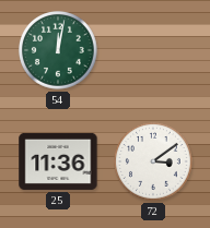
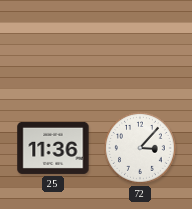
54: 12:02 -> none
72: 3:09 -> 3:07
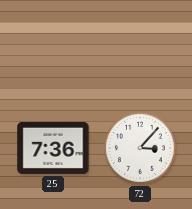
25: 11:36 -> 7:36
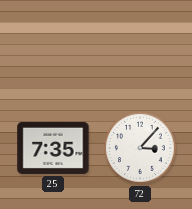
25: 7:36 -> 7:35
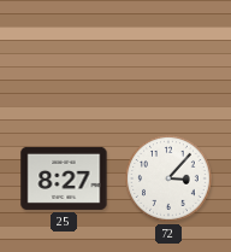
25: 7:35 -> 8:27
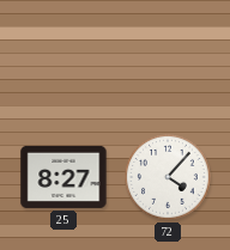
72: 3:07 -> 4:07
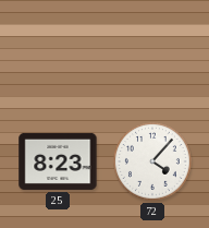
25: 8:27 -> 8:23
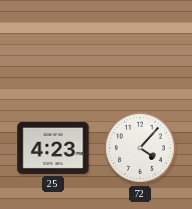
25: 8:23 -> 4:23
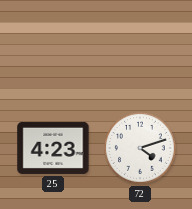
72: 4:07 -> 4:12
